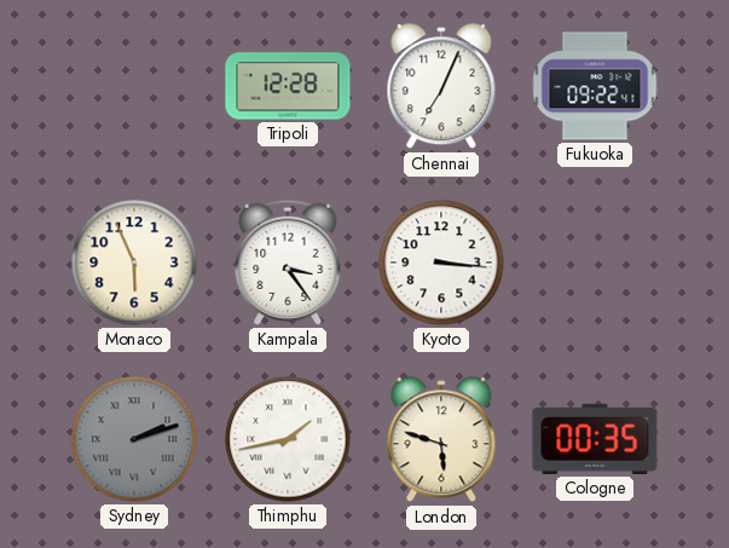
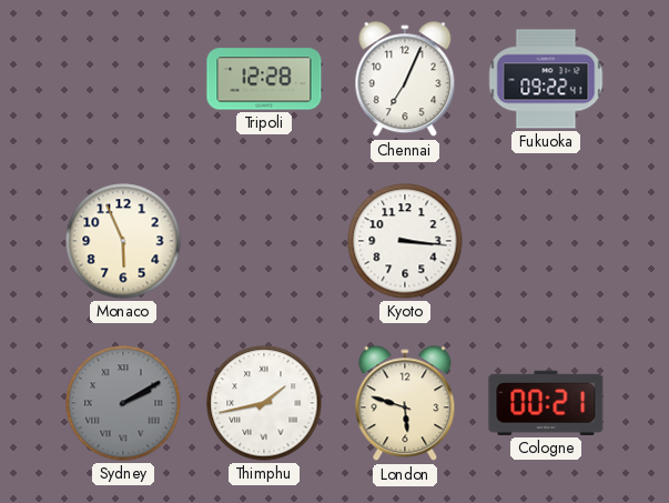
Kampala: 3:24 -> none
Sydney: 2:12 -> 2:10
Cologne: 00:35 -> 00:21
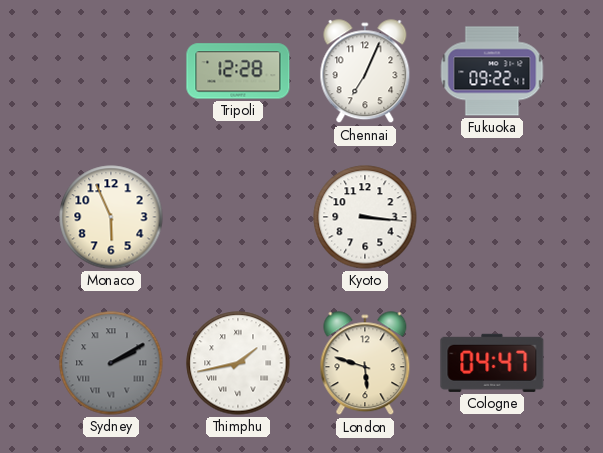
Cologne: 00:21 -> 04:47
